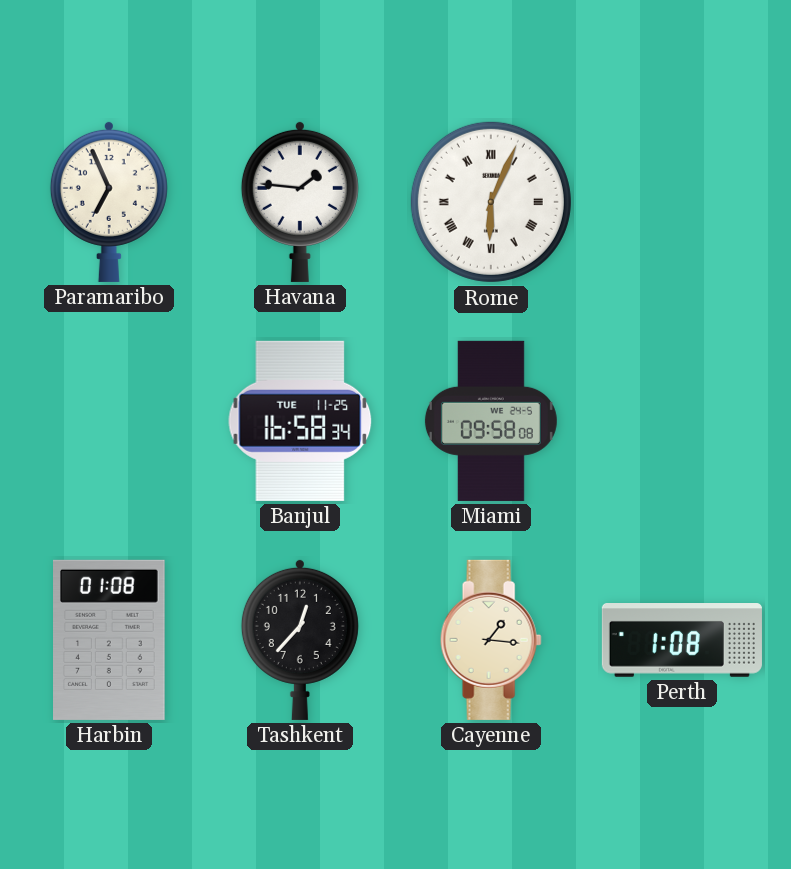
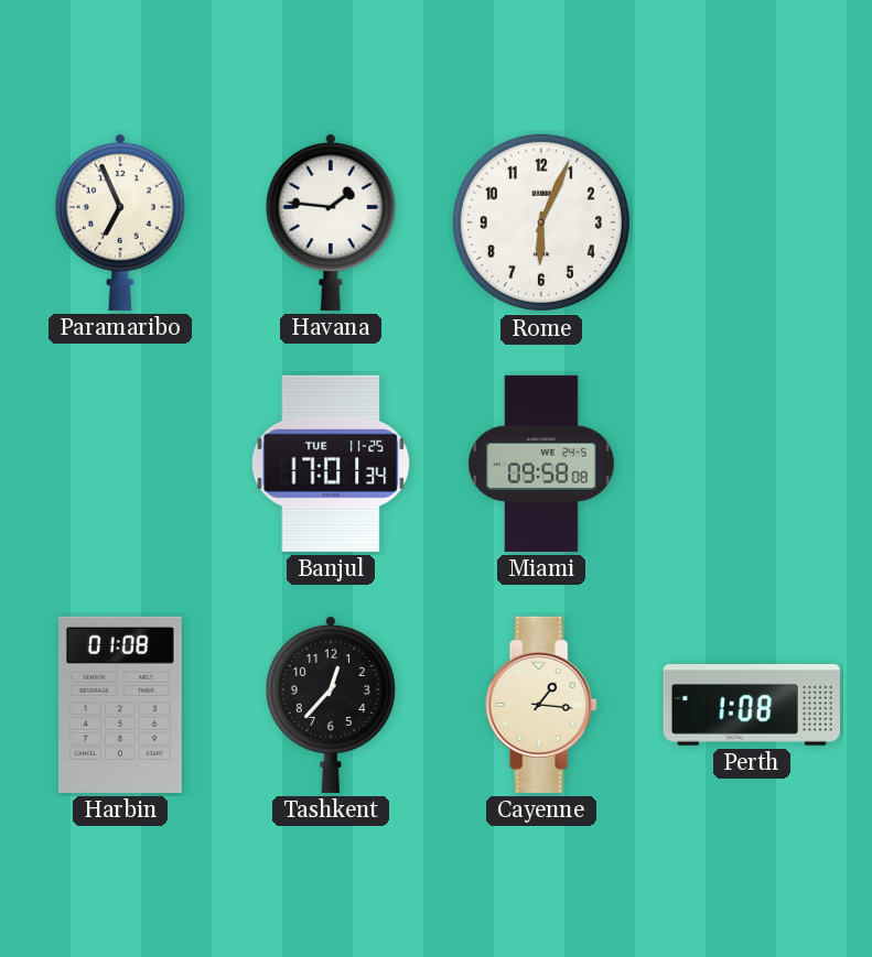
Rome numerals: Roman -> Arabic
Banjul: 16:58 -> 17:01
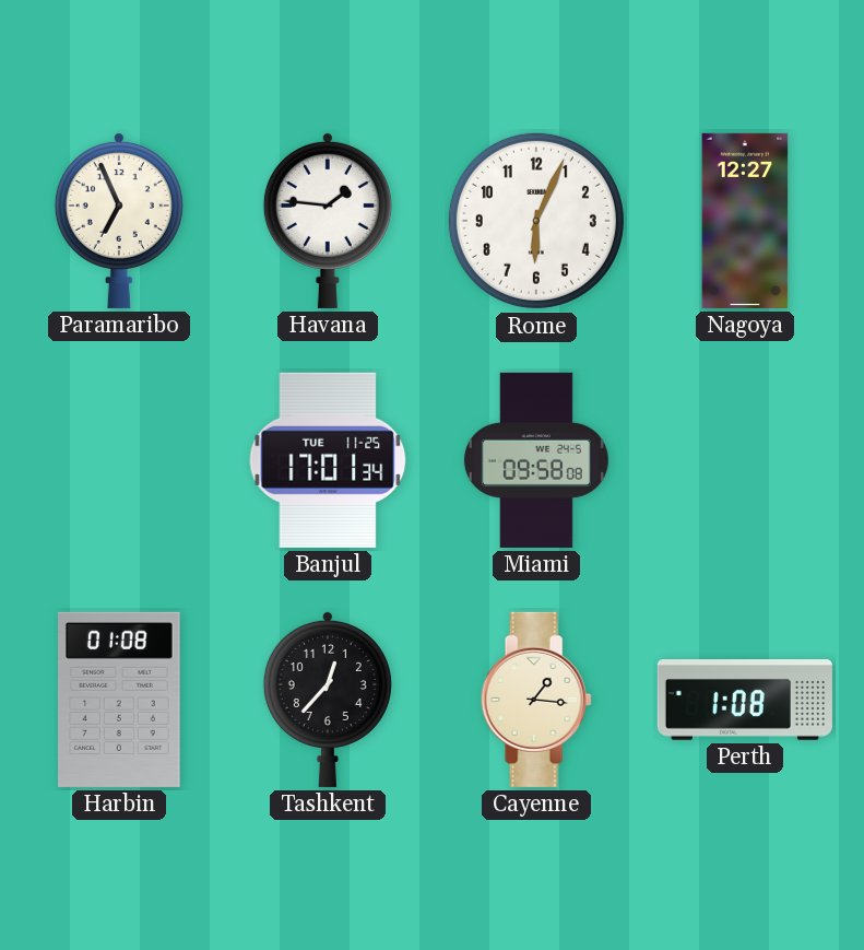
Nagoya: none -> 12:27
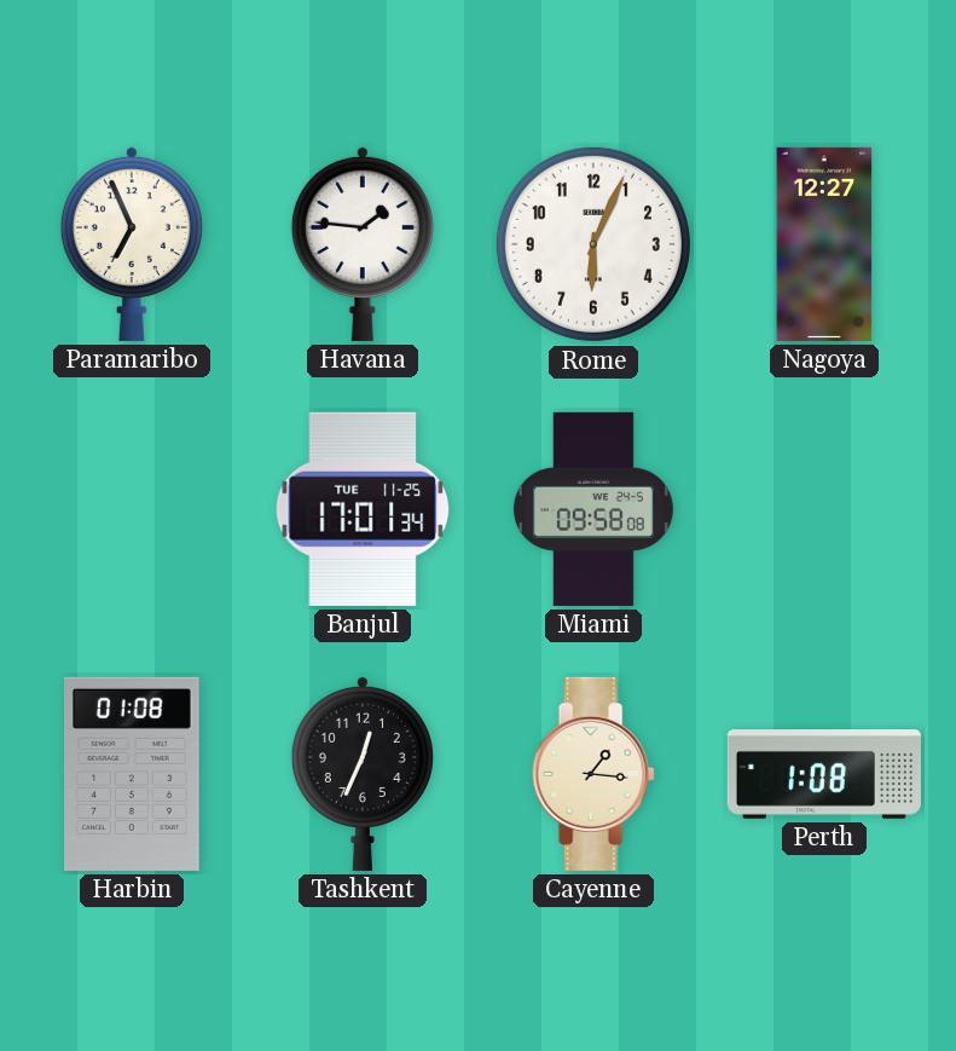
Tashkent: 12:37 -> 12:34
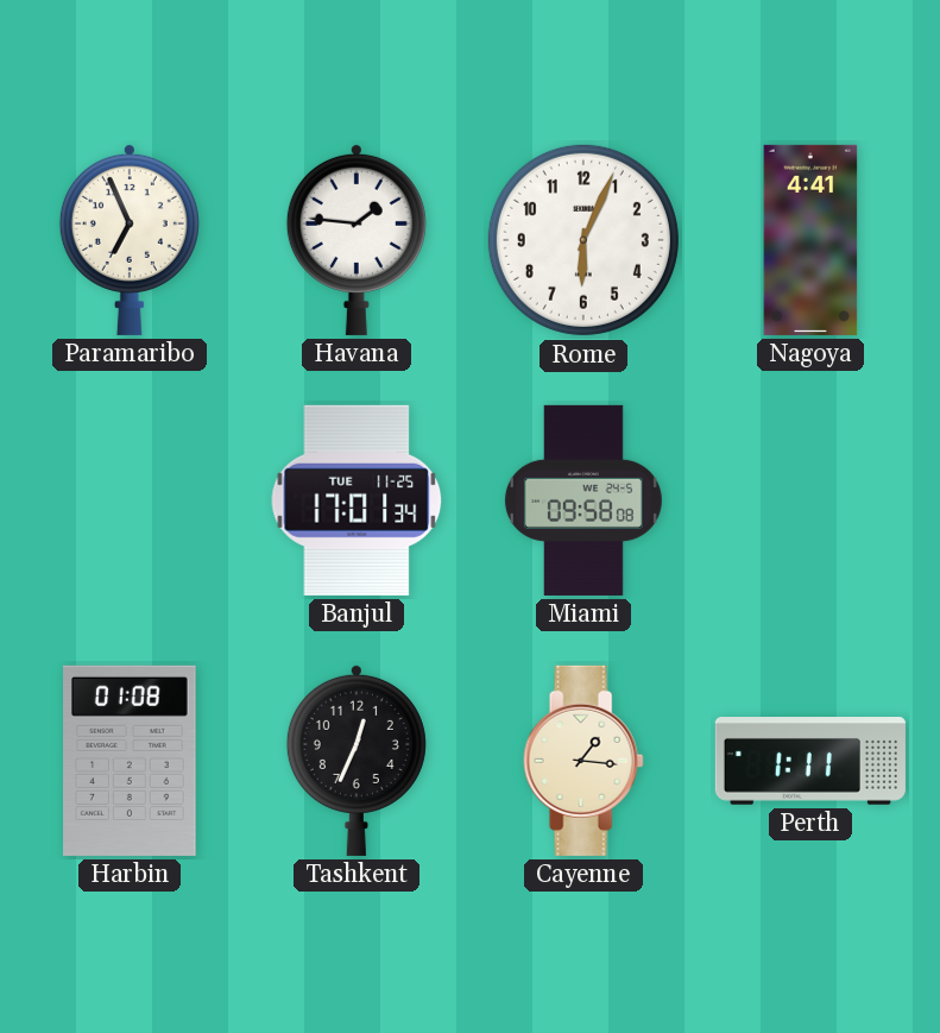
Nagoya: 12:27 -> 4:41
Perth: 1:08 -> 1:11
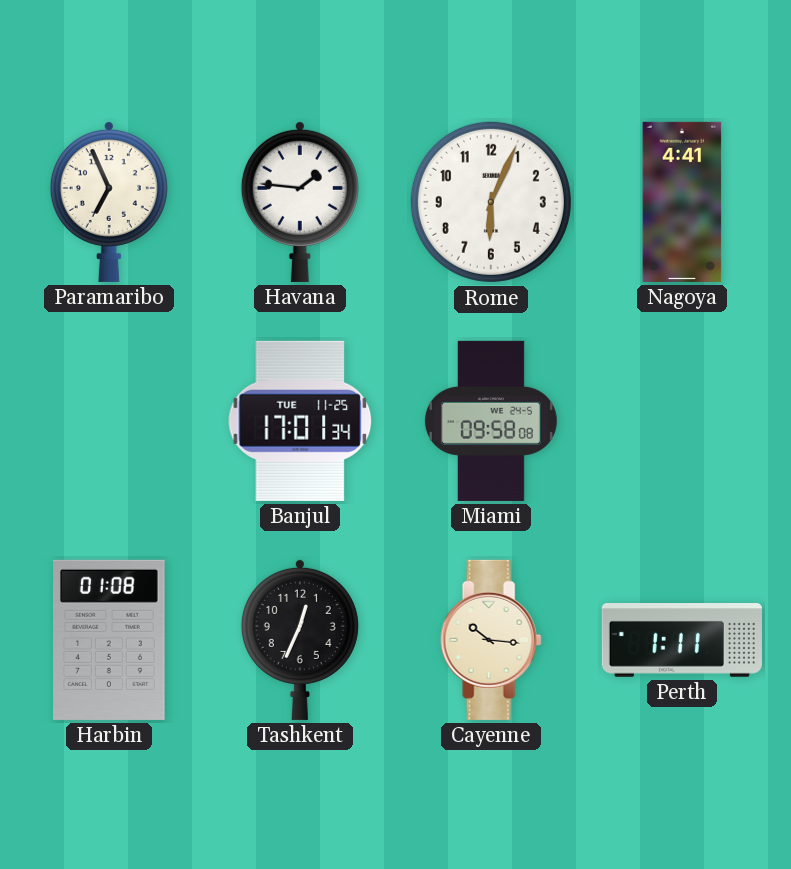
Cayenne: 1:16 -> 10:16
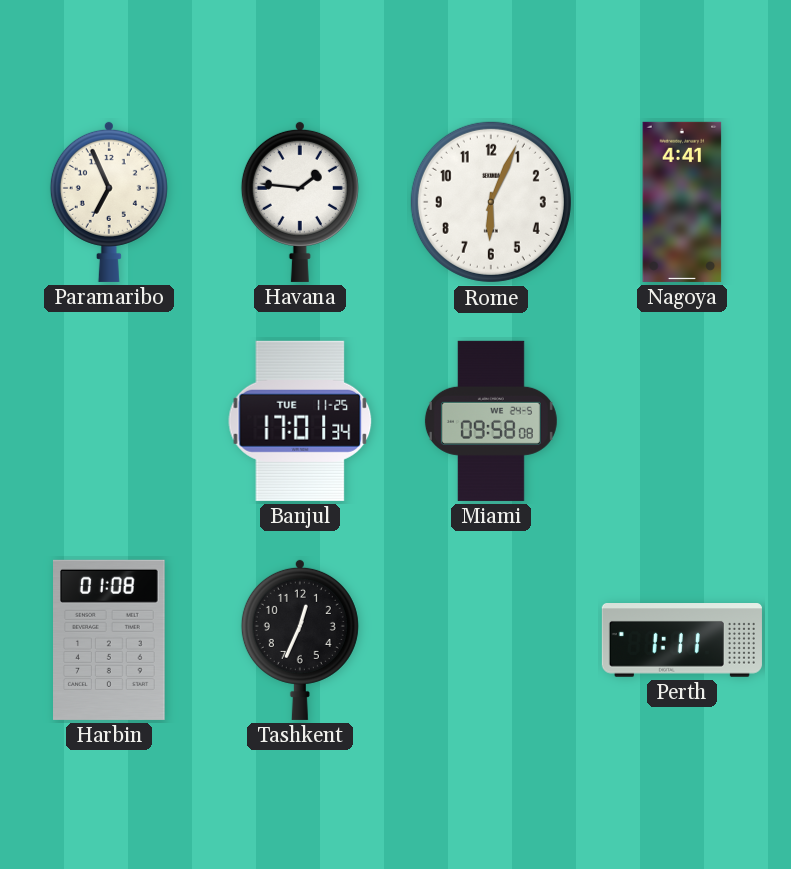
Cayenne: 10:16 -> none
